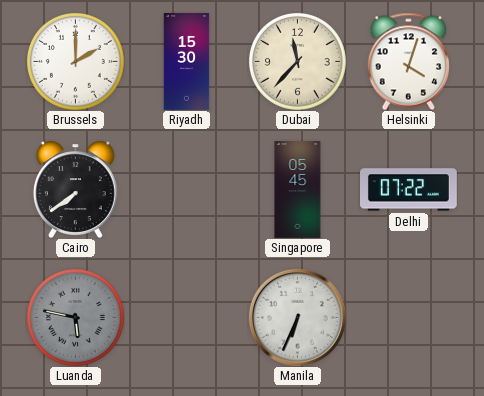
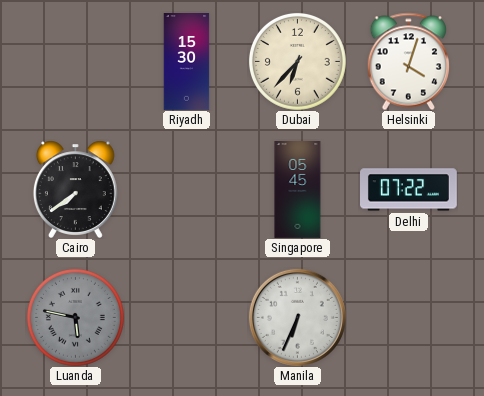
Brussels: 2:00 -> none
Dubai: 11:37 -> 6:37
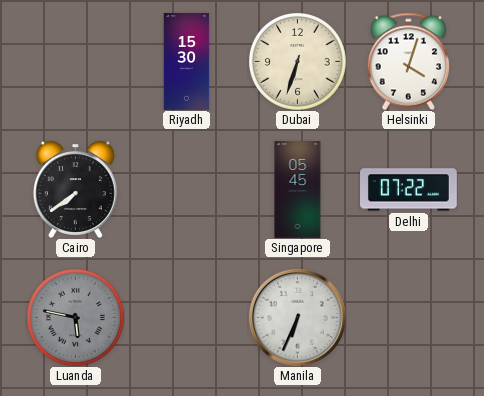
Dubai: 6:37 -> 6:33
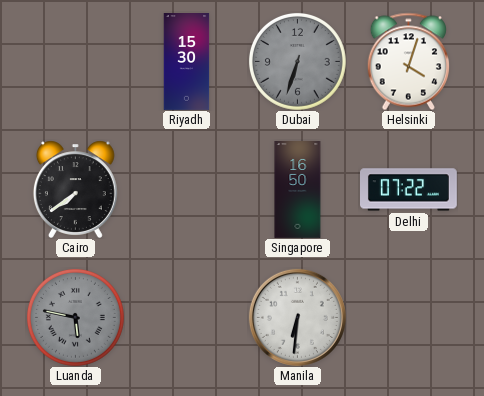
Dubai dial: cream -> grey
Singapore: 05:45 -> 16:50
Manila: 6:34 -> 6:31
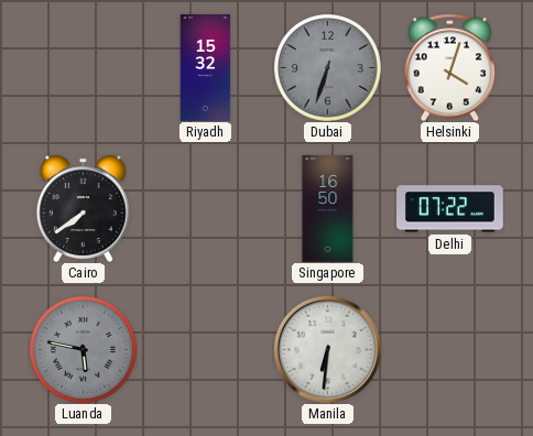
Riyadh: 15:30 -> 15:32
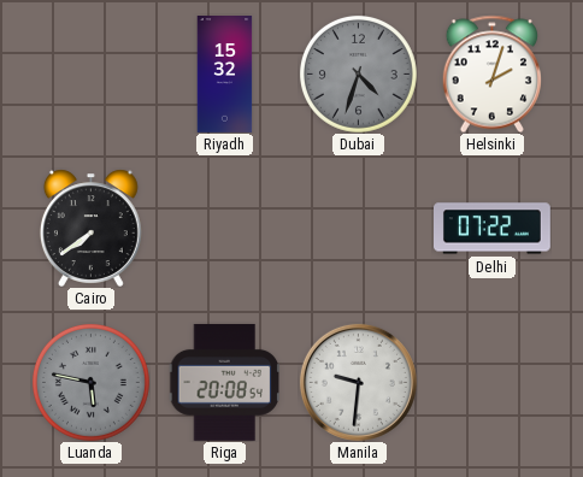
Dubai: 6:33 -> 4:33
Helsinki: 4:03 -> 2:03
Singapore: 16:50 -> none
Riga: none -> 20:08
Manila: 6:31 -> 9:31
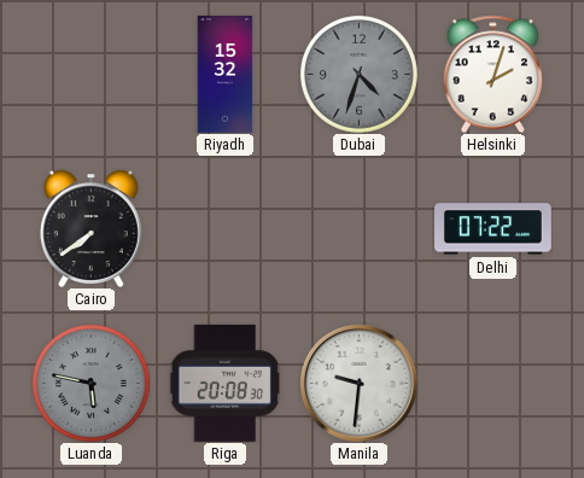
Riga: 20:08:54 -> 20:08:30
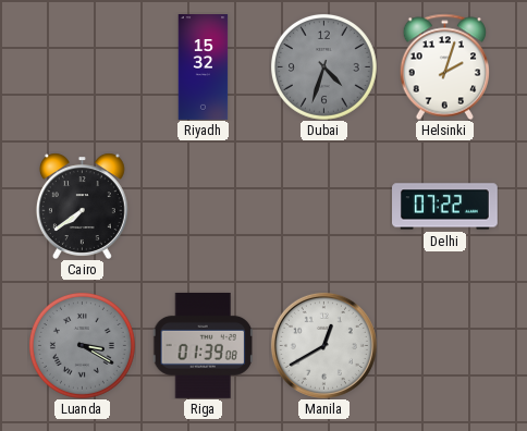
Luanda: 5:47 -> 3:20
Riga: 20:08 -> 01:39
Manila: 9:31 -> 12:40
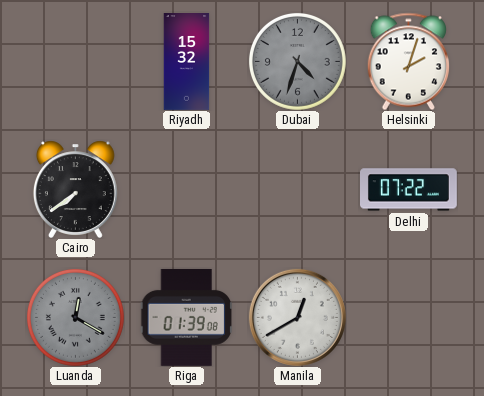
Luanda: 3:20 -> 12:20
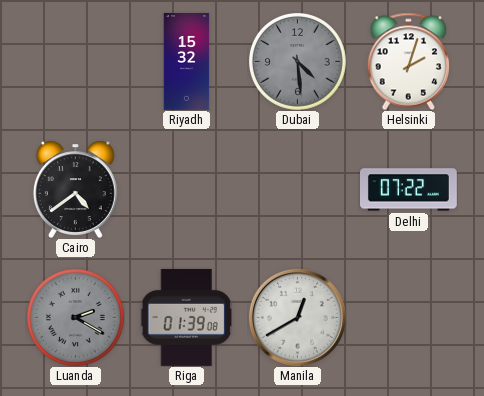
Dubai: 4:33 -> 4:29
Cairo: 7:39 -> 4:39
Luanda: 12:20 -> 2:20
